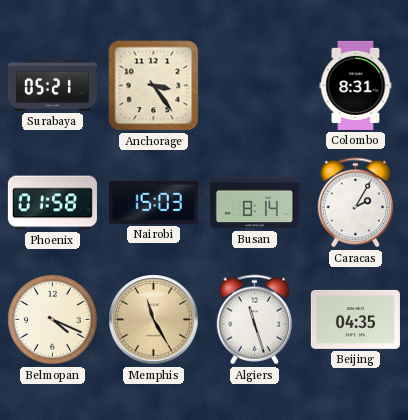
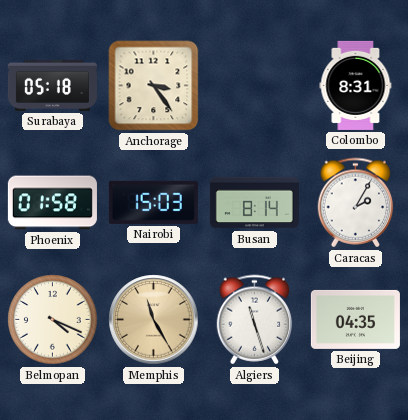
Surabaya: 05:21 -> 05:18
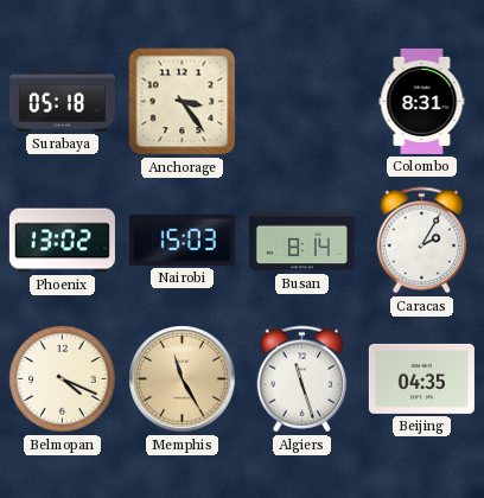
Phoenix: 01:58 -> 13:02
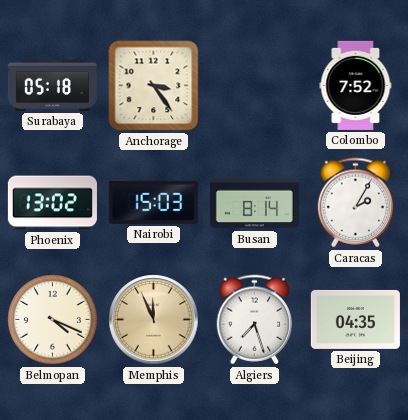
Colombo: 8:31 -> 7:52
Memphis: 11:25 -> 11:56
Algiers: 11:27 -> 7:27
